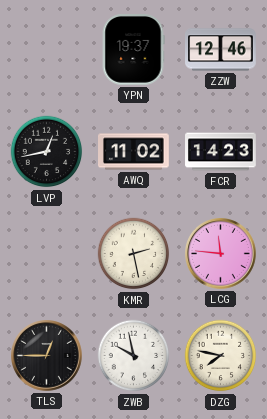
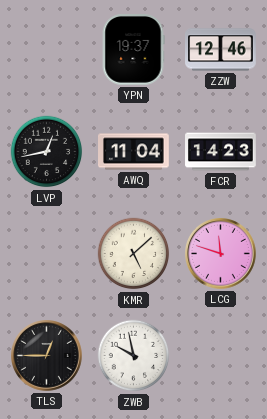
AWQ: 11:02 -> 11:04
KMR: 2:28 -> 5:08
LCG: 11:46 -> 11:48
DZG: 7:47 -> none
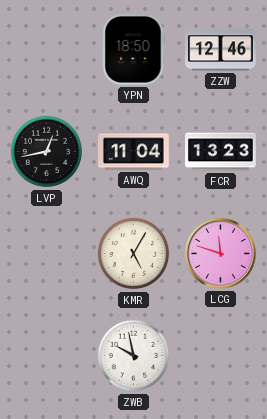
YPN: 19:37 -> 18:50
FCR: 14:23 -> 13:23
KMR: 5:08 -> 5:05
TLS: 12:45 -> none
